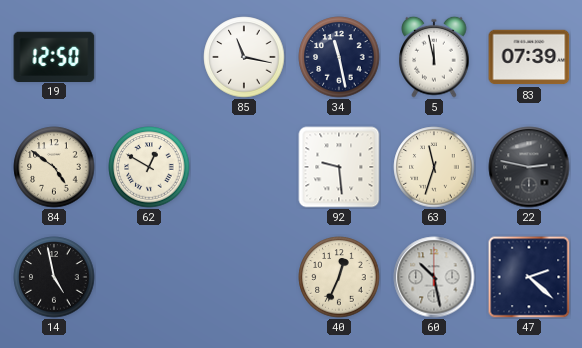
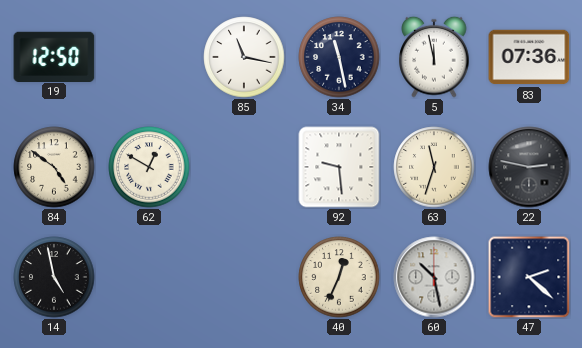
83: 07:39 -> 07:36
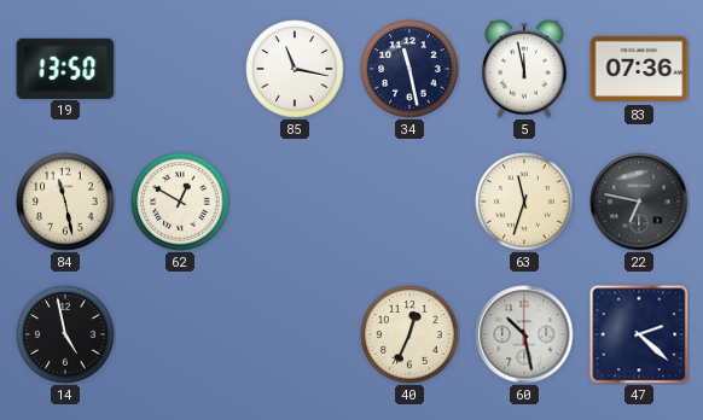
19: 12:50 -> 13:50
84: 4:51 -> 11:28
92: 9:29 -> none
22: 2:47 -> 6:47
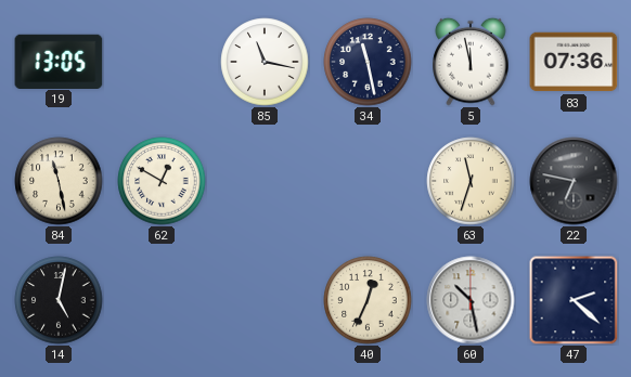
19: 13:50 -> 13:05
14: 4:58 -> 5:02
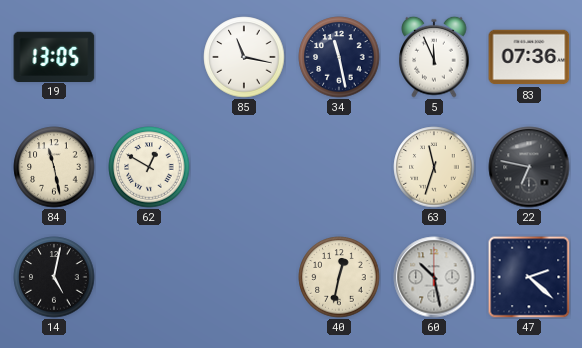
5: 11:58 -> 11:56
40: 12:34 -> 12:32
